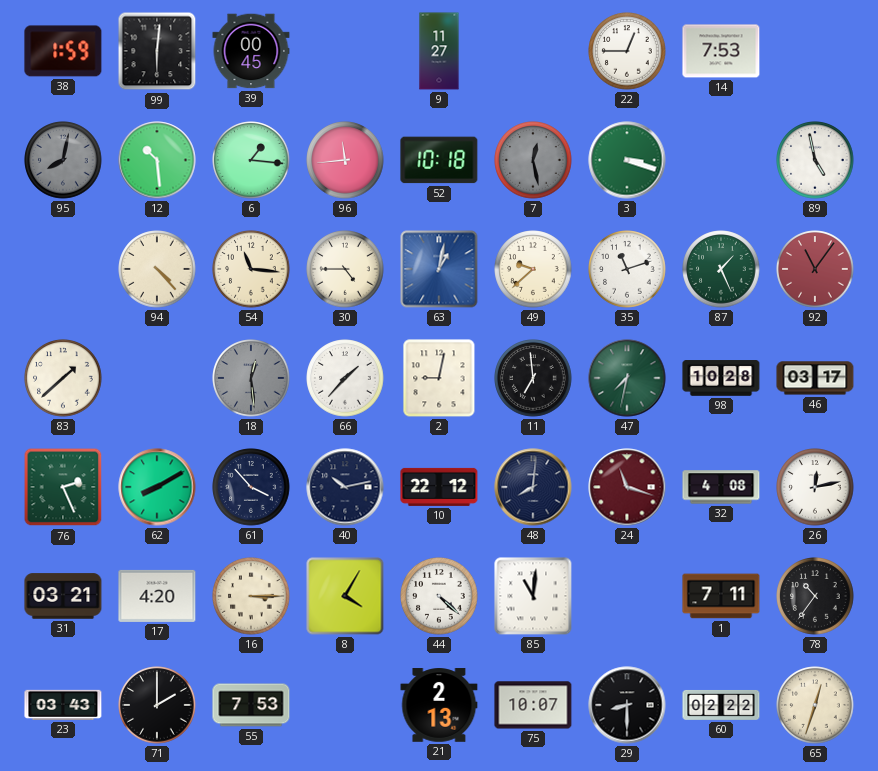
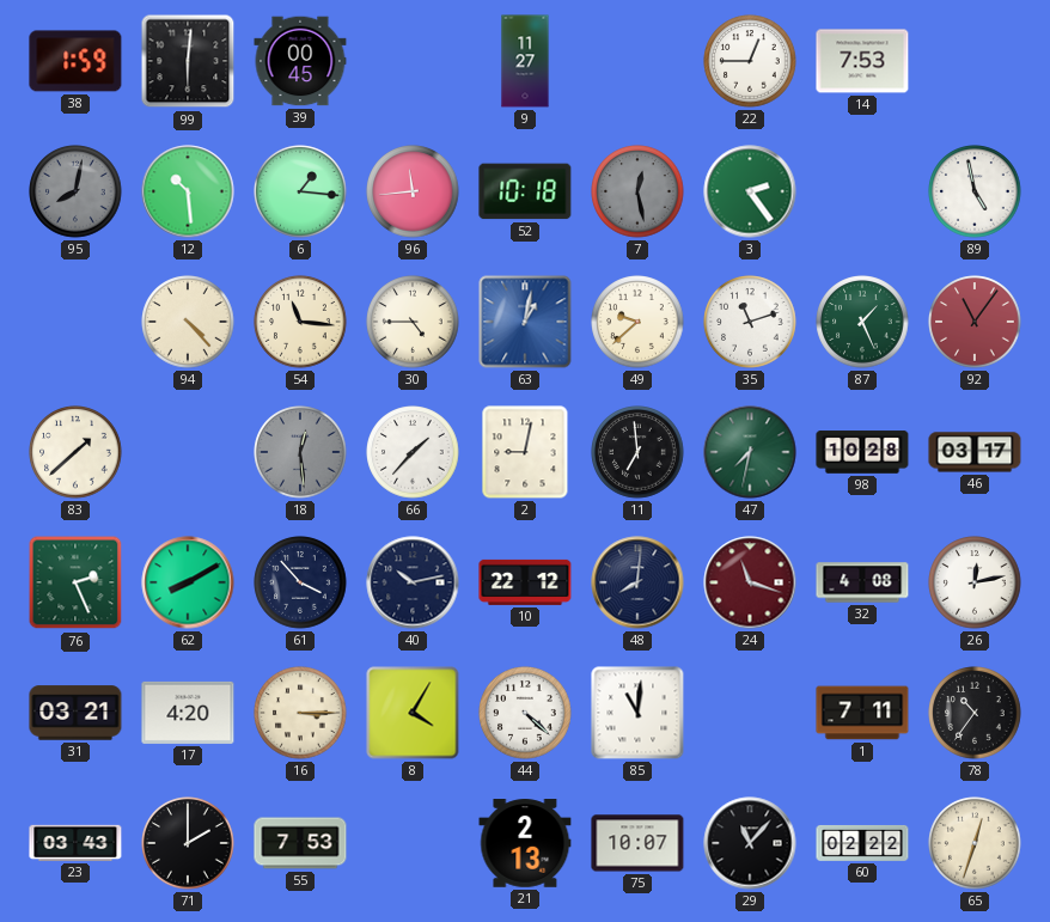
3: 3:18 -> 2:24
29: 8:30 -> 11:07
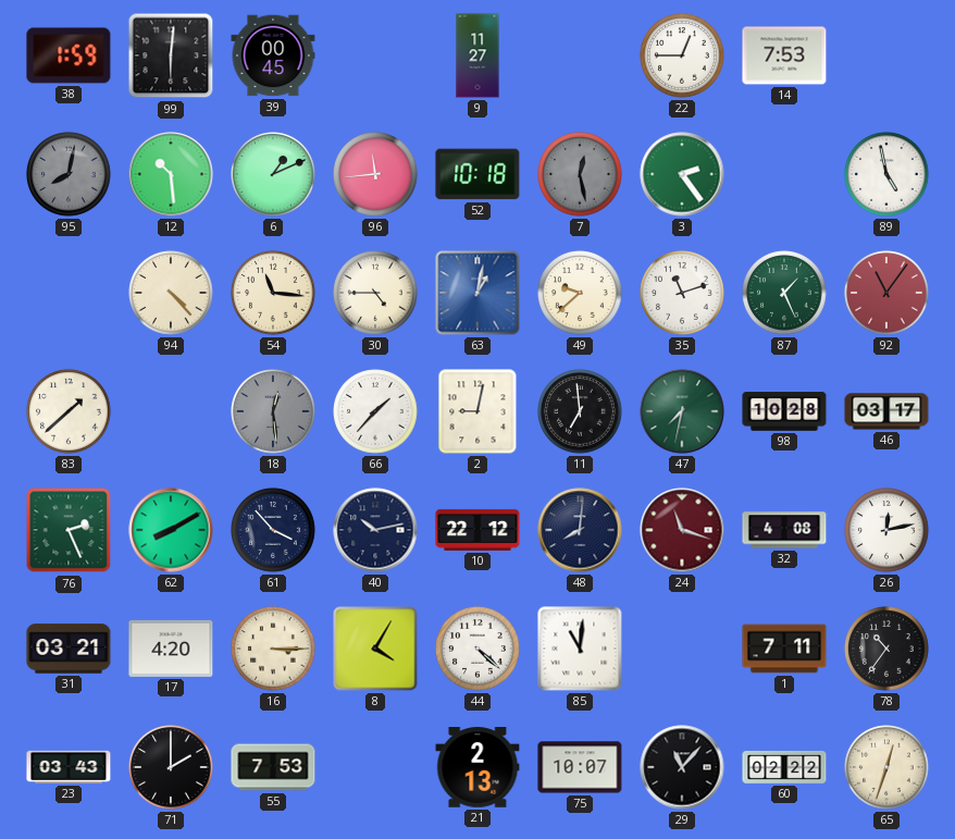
6: 1:16 -> 1:11
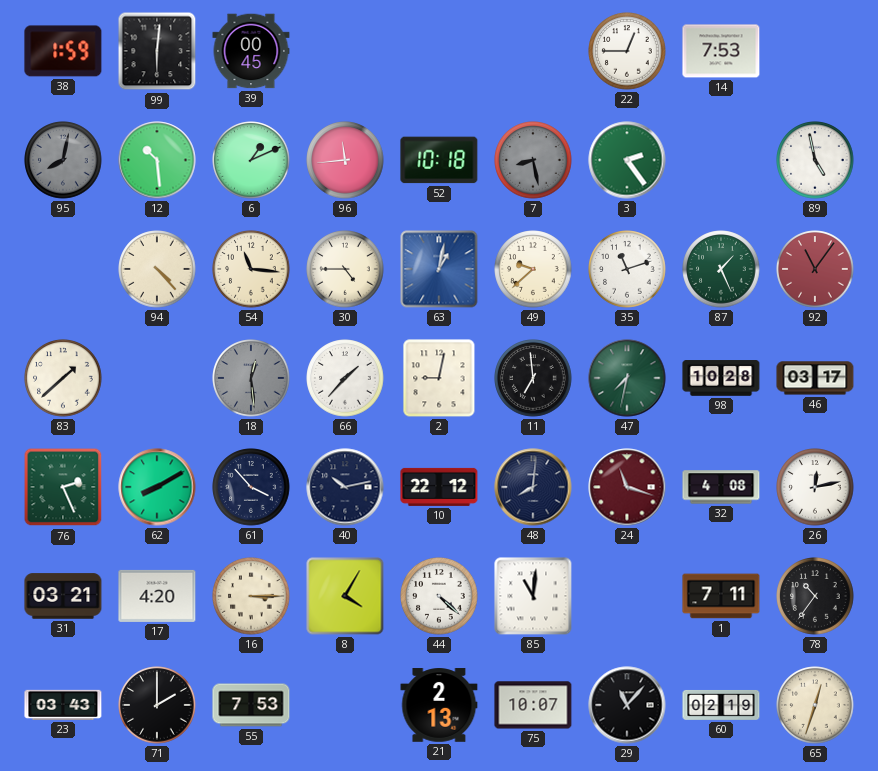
9: 11:27 -> none
7: 12:28 -> 8:28
60: 02:22 -> 02:19
